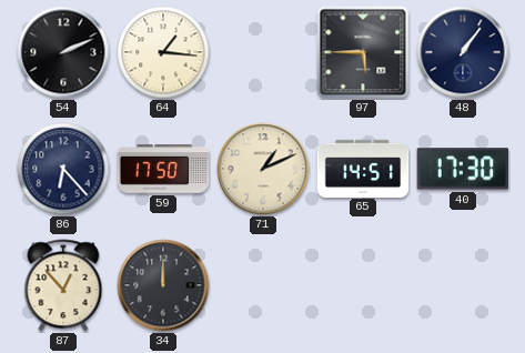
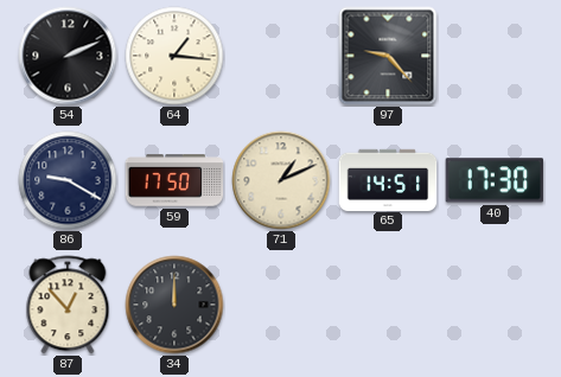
97: 5:45 -> 9:23
48: 1:06 -> none
86: 6:23 -> 9:20
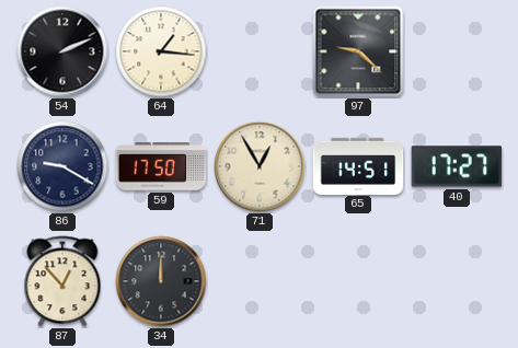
97: 9:23 -> 9:22
71: 1:11 -> 12:55
40: 17:30 -> 17:27
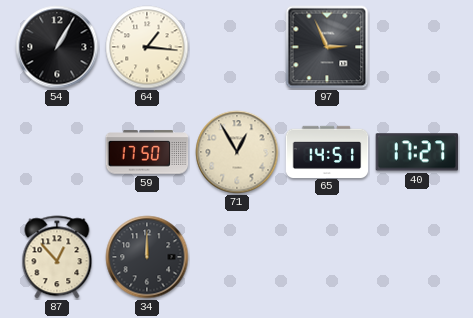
54: 2:11 -> 1:05
97: 9:22 -> 2:56
86: 9:20 -> none
